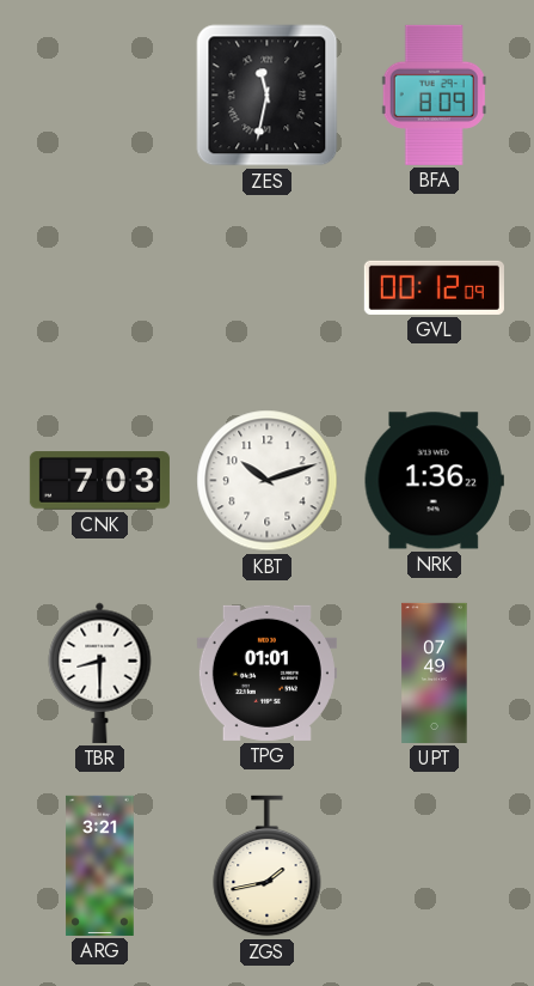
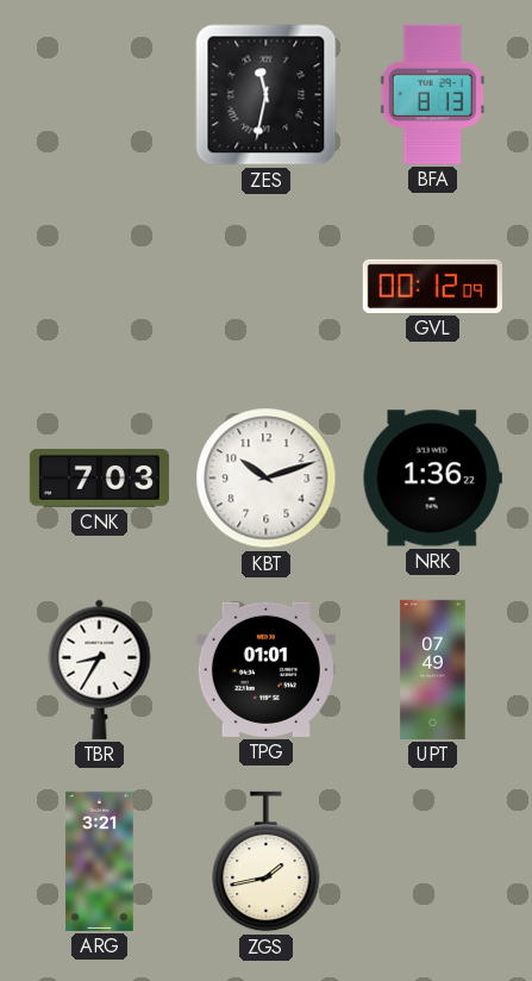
BFA: 8:09 -> 8:13
TBR: 8:30 -> 8:35
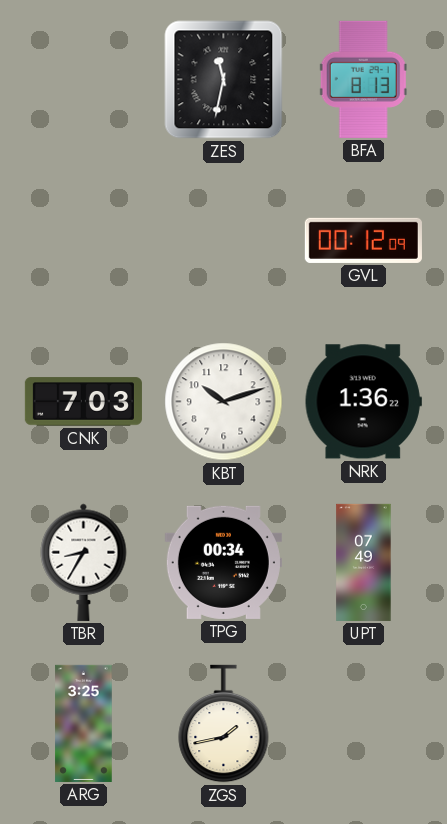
TPG: 01:01 -> 00:34
ARG: 3:21 -> 3:25
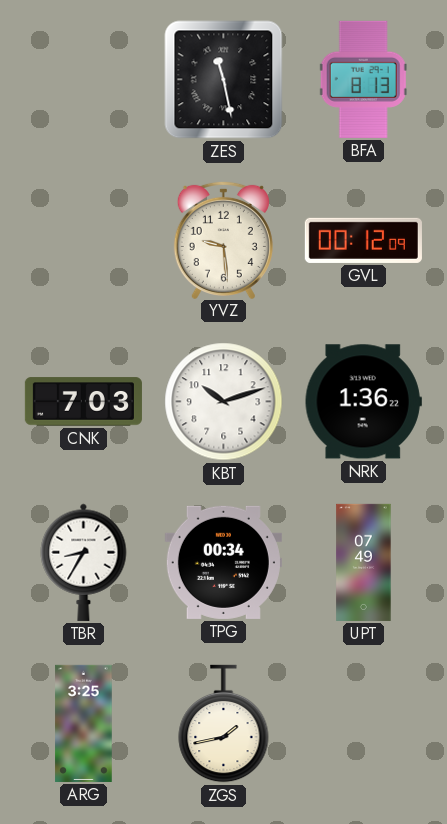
ZES: 11:32 -> 11:28
YVZ: none -> 9:29
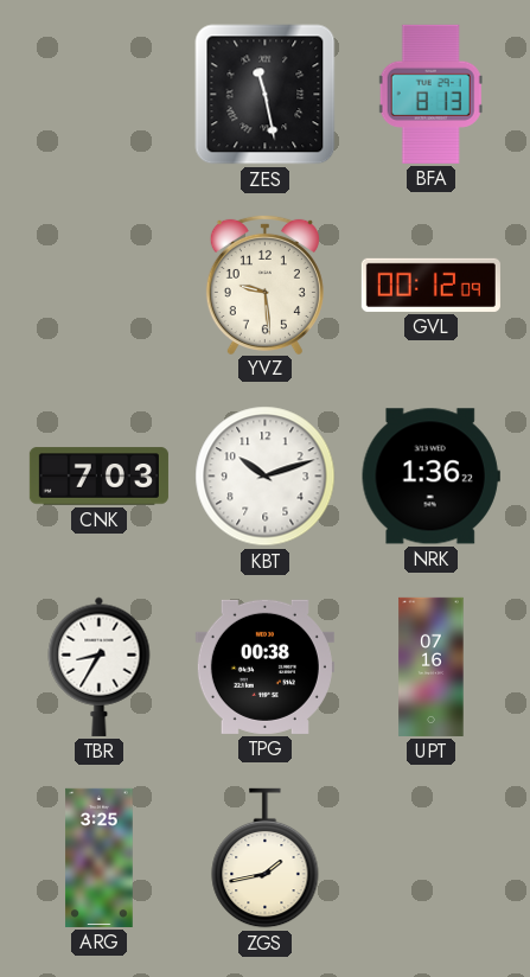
TPG: 00:34 -> 00:38
UPT: 07:49 -> 07:16
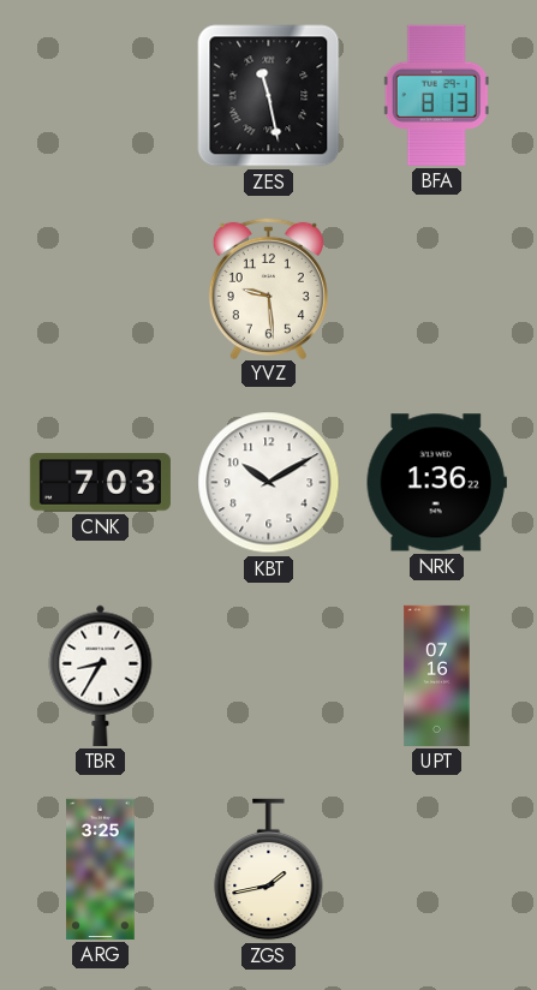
GVL: 00:12 -> none
KBT: 10:12 -> 10:10
TPG: 00:38 -> none
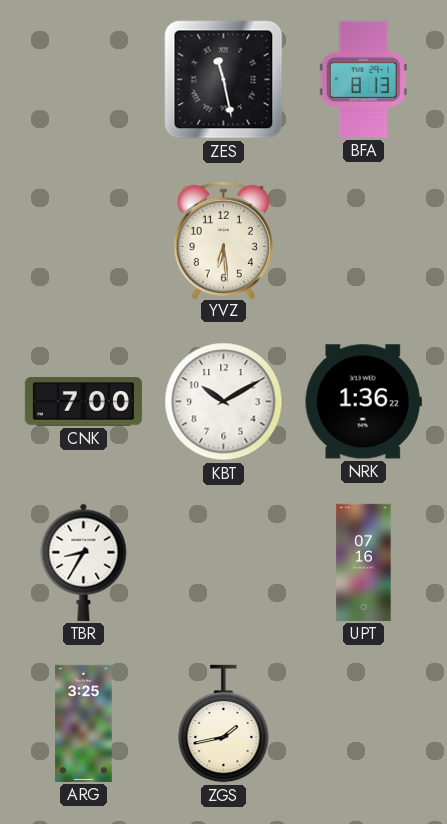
YVZ: 9:29 -> 6:29
CNK: 7:03 -> 7:00
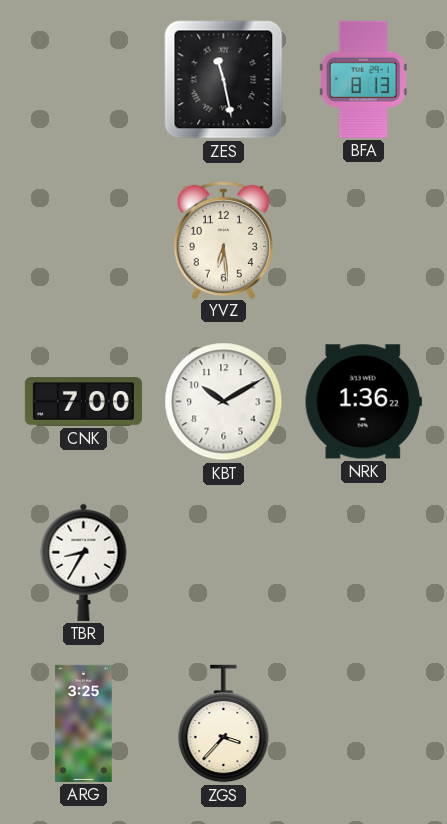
UPT: 07:16 -> none
ZGS: 1:43 -> 3:37
